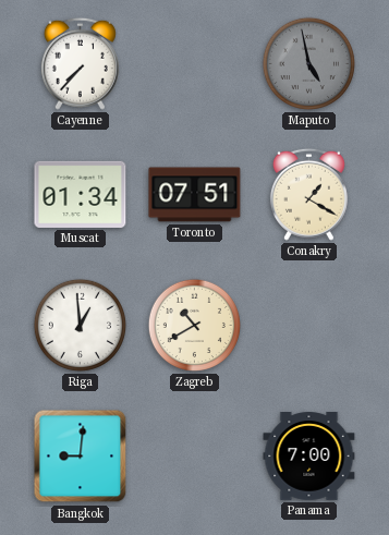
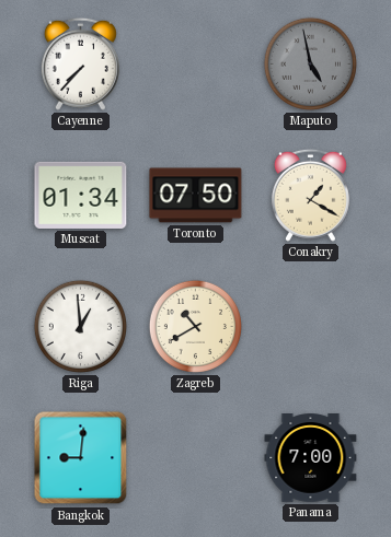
Toronto: 07:51 -> 07:50
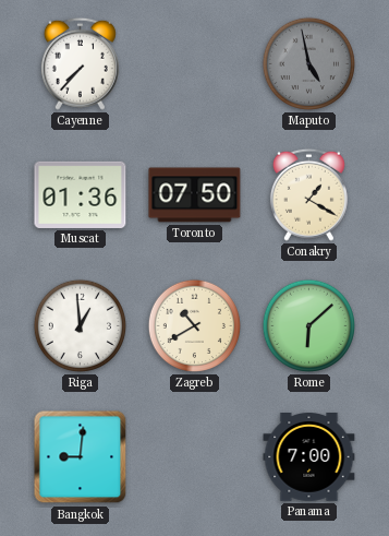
Muscat: 01:34 -> 01:36
Rome: none -> 6:08
